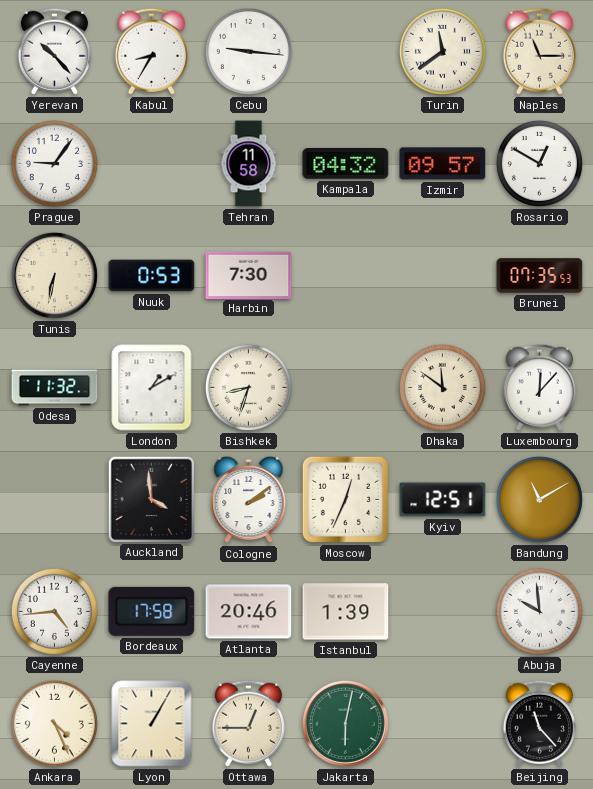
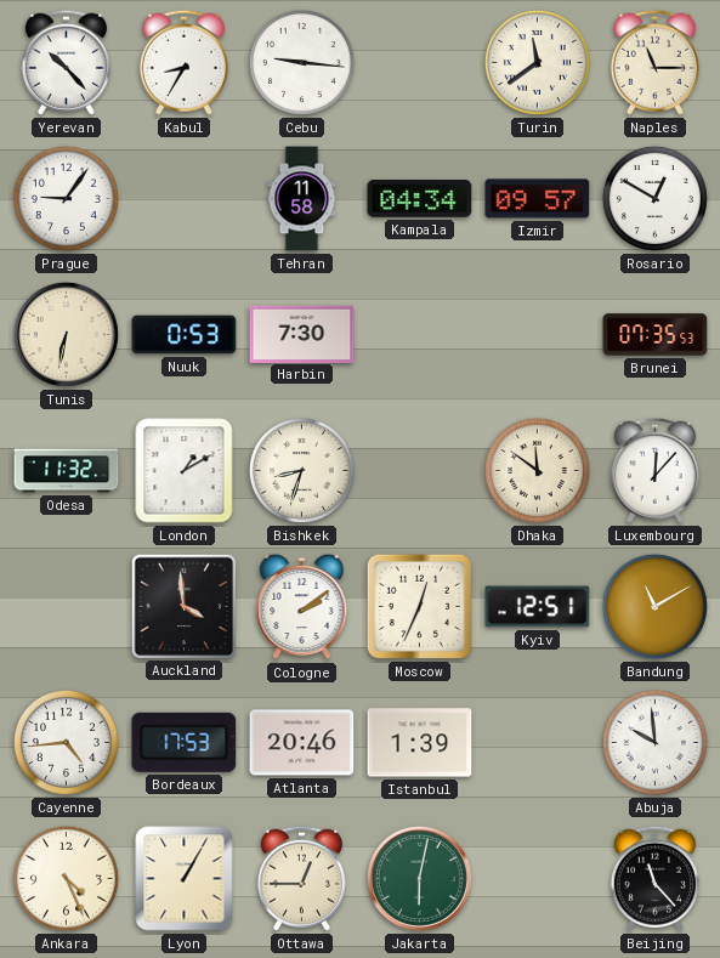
Kampala: 04:32 -> 04:34
Bordeaux: 17:58 -> 17:53
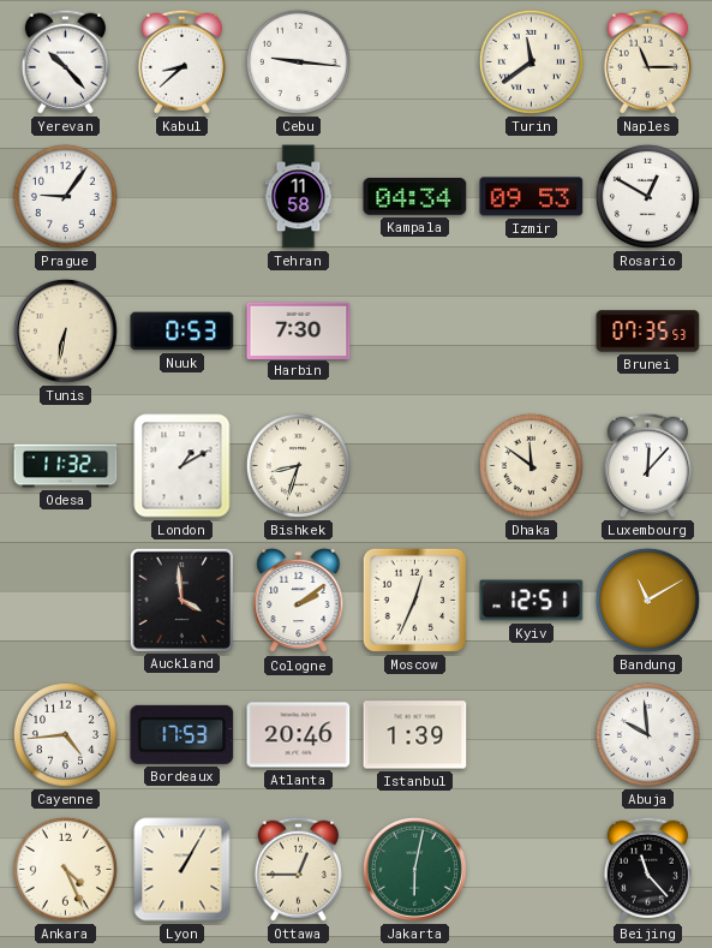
Kabul: 8:35 -> 8:38
Izmir: 09:57 -> 09:53
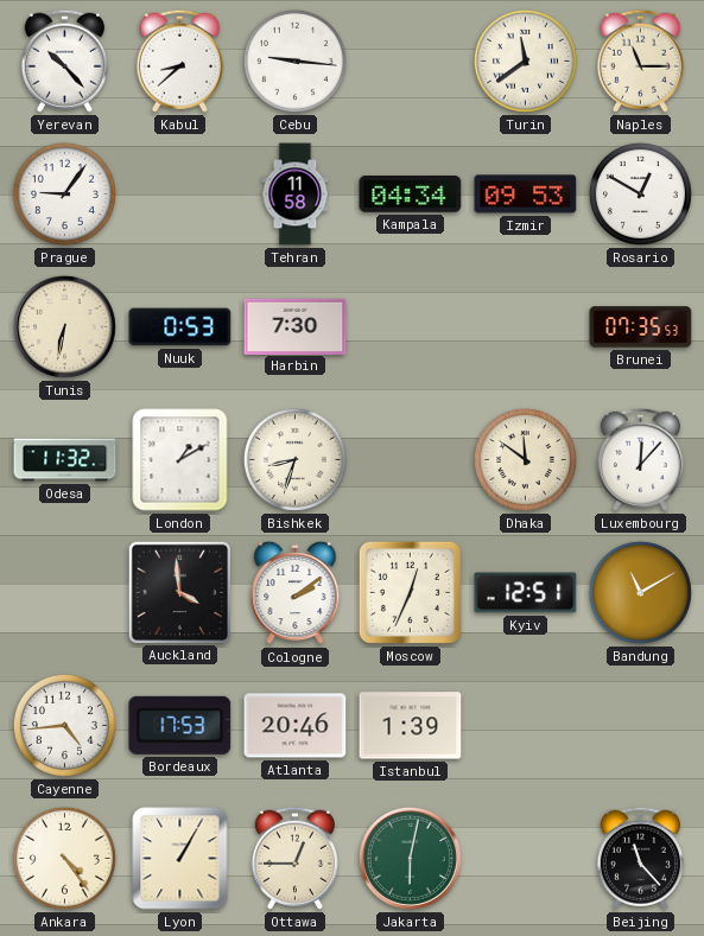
Abuja: 9:59 -> none
Ankara: 4:26 -> 4:24
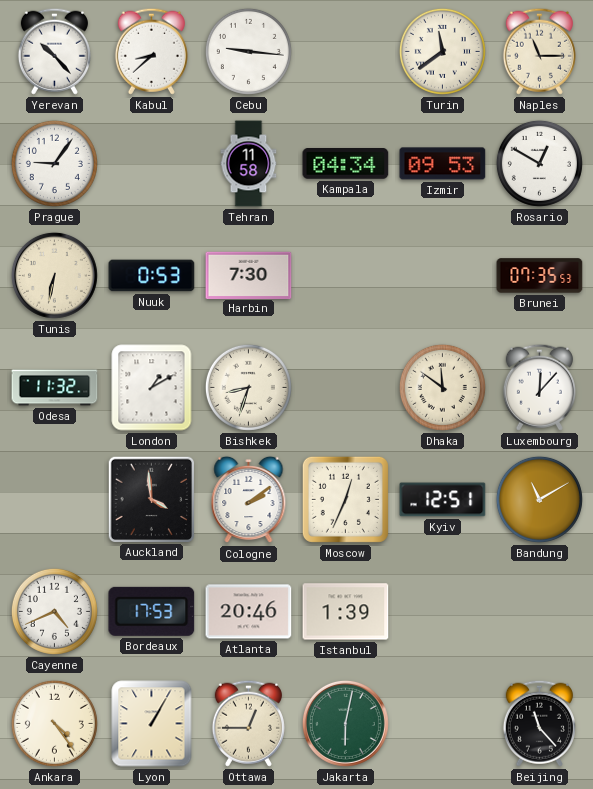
Cayenne: 4:44 -> 4:41
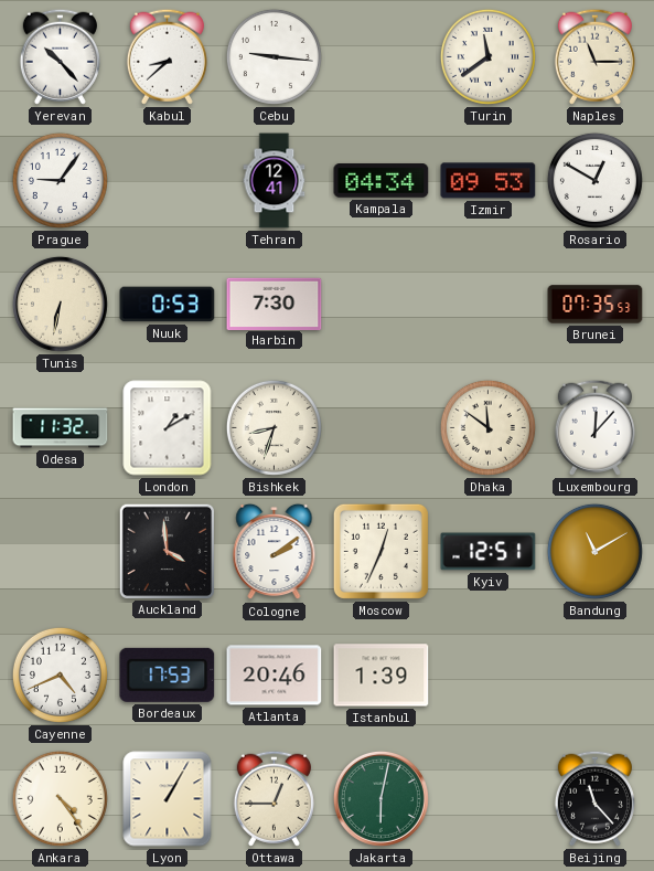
Tehran: 11:58 -> 12:41
